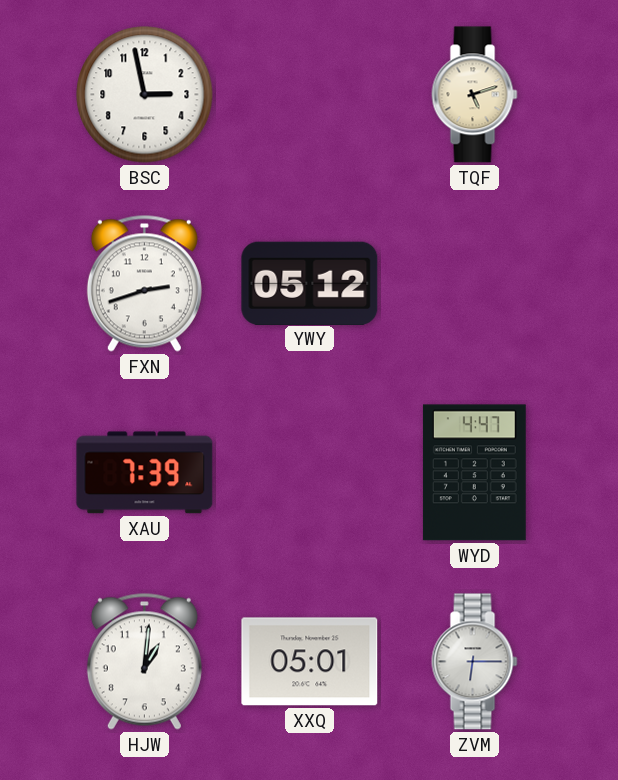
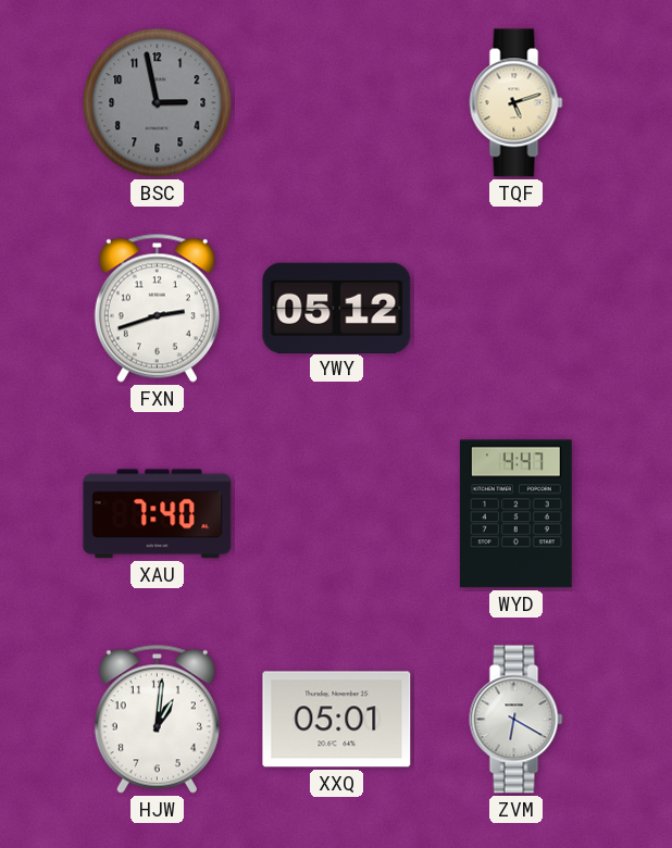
BSC dial: white -> grey
XAU: 7:39 -> 7:40
ZVM: 6:15 -> 6:20
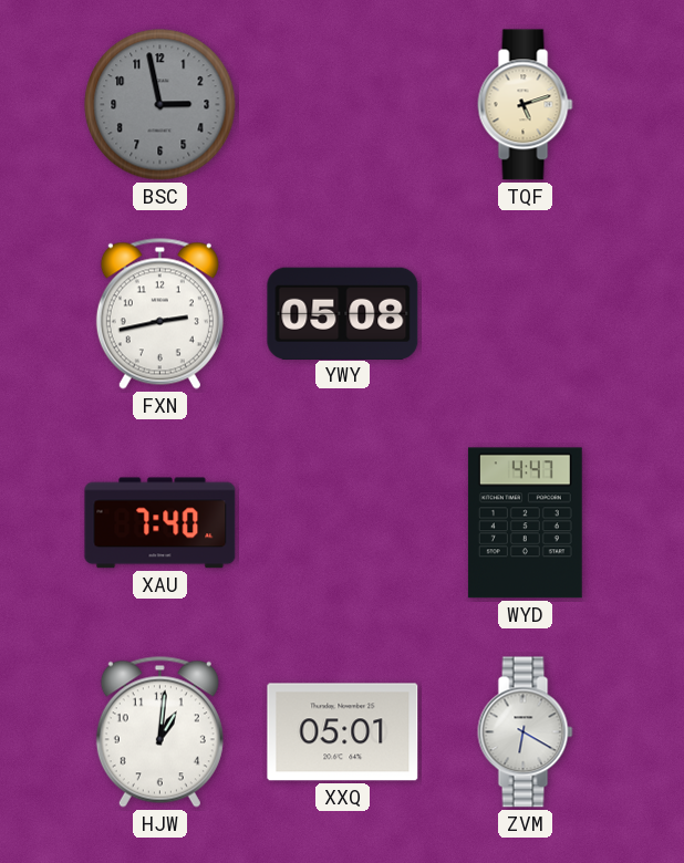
FXN: 2:42 -> 2:43
YWY: 05:12 -> 05:08
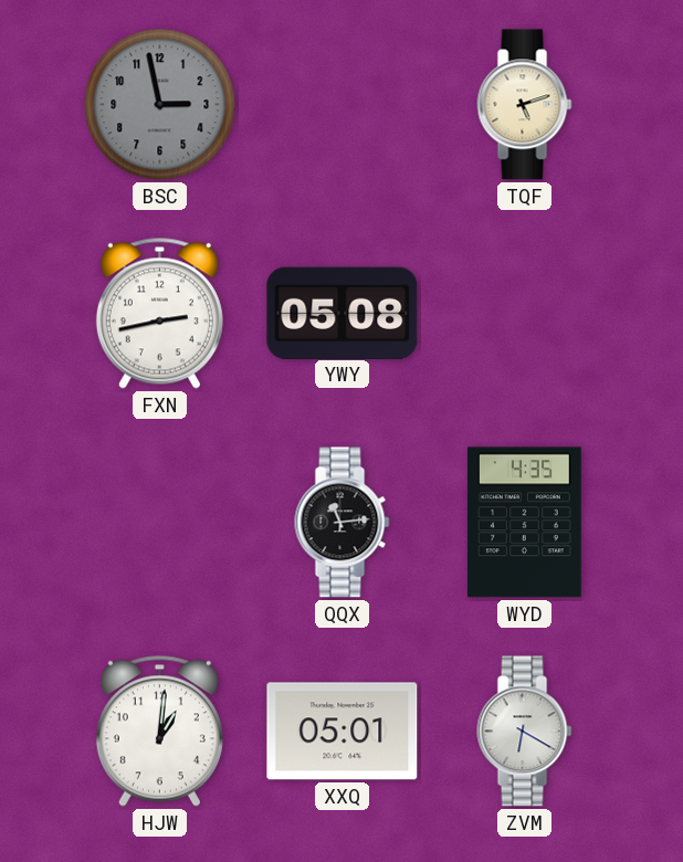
XAU: 7:40 -> none
QQX: none -> 11:14
WYD: 4:47 -> 4:35
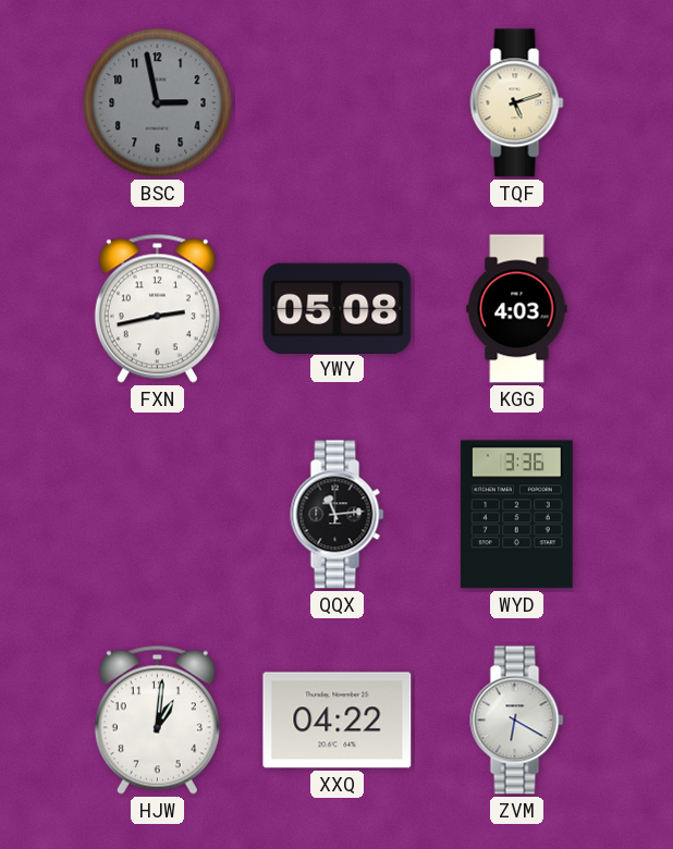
KGG: none -> 4:03
WYD: 4:35 -> 3:36
XXQ: 05:01 -> 04:22
